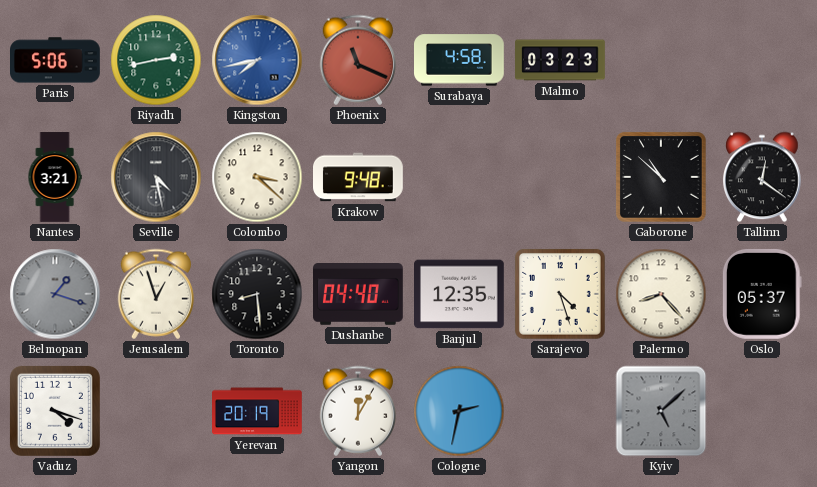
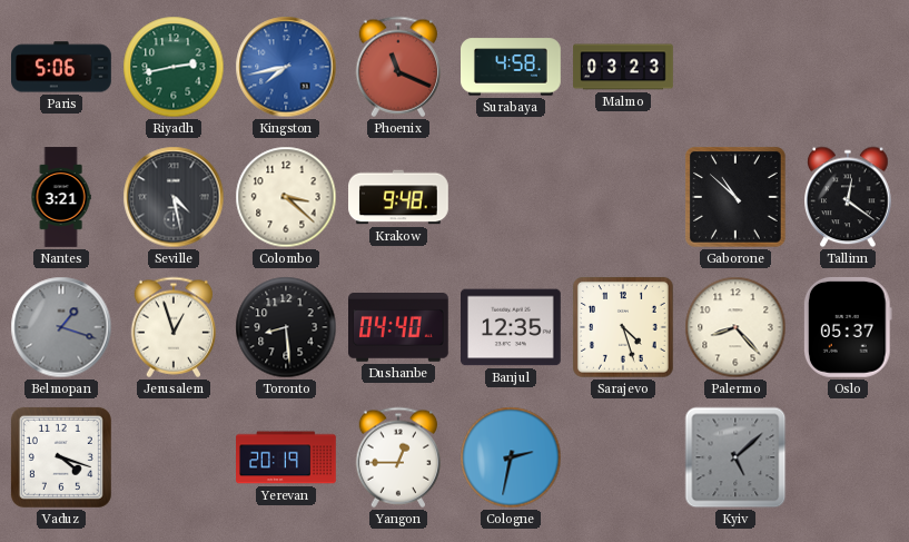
Yangon: 12:05 -> 12:45
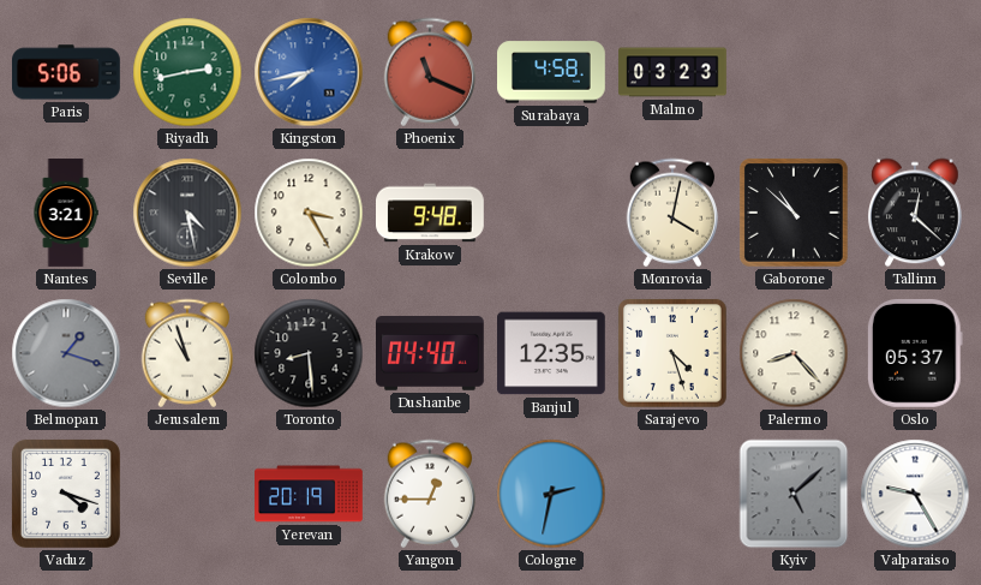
Colombo: 3:22 -> 3:25
Monrovia: none -> 4:02
Tallinn: 12:21 -> 12:22
Jerusalem: 12:57 -> 10:57
Valparaiso: none -> 9:25
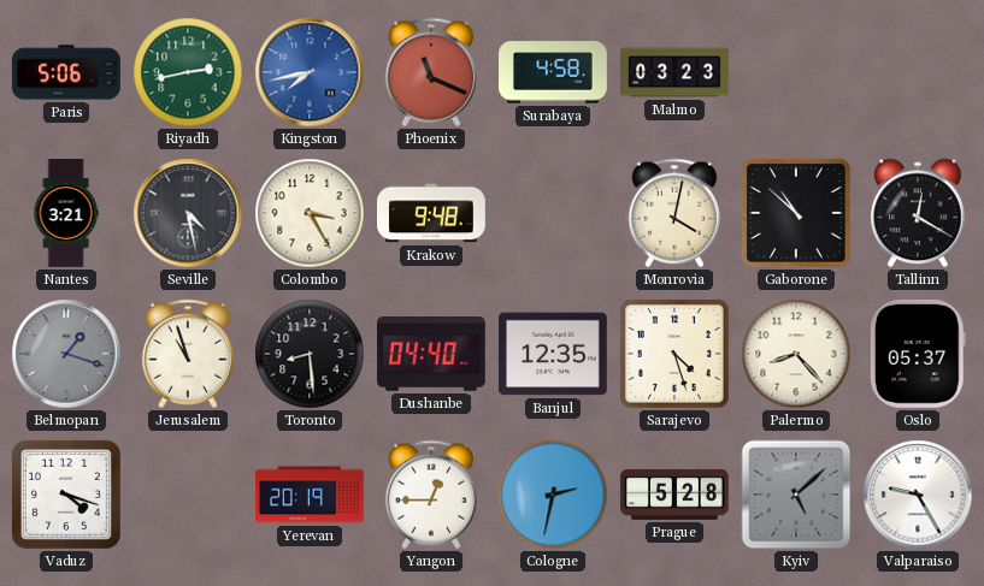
Tallinn: 12:22 -> 12:20
Prague: none -> 5:28
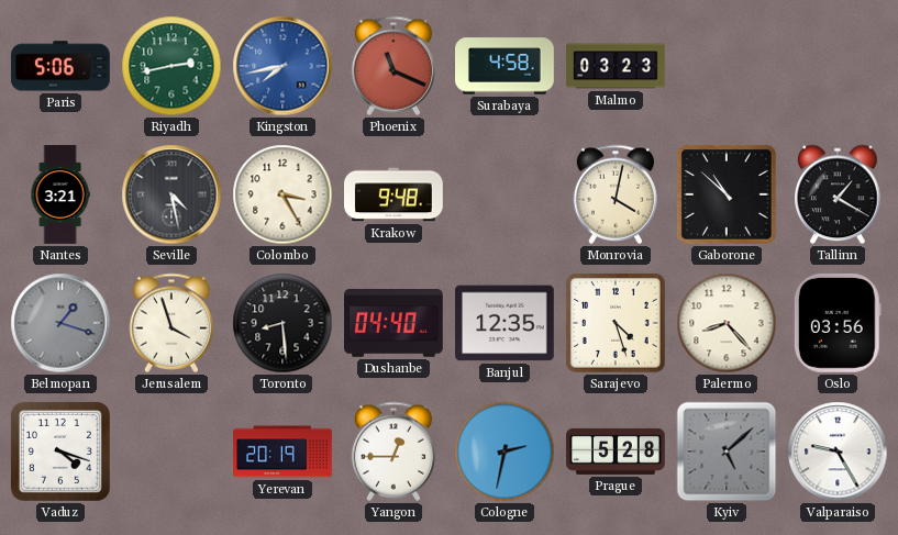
Tallinn: 12:20 -> 1:20
Jerusalem: 10:57 -> 3:57
Oslo: 05:37 -> 03:56
